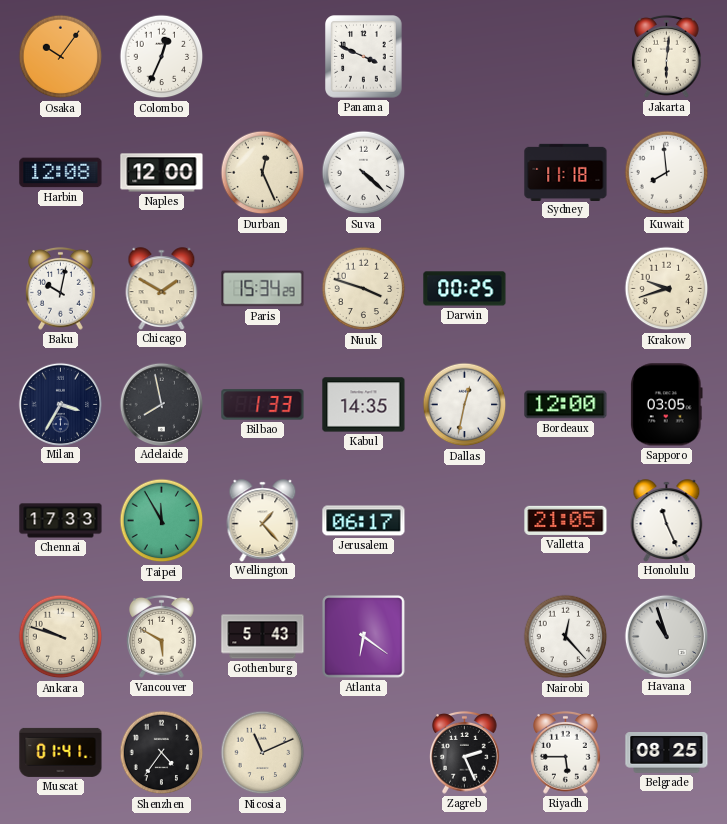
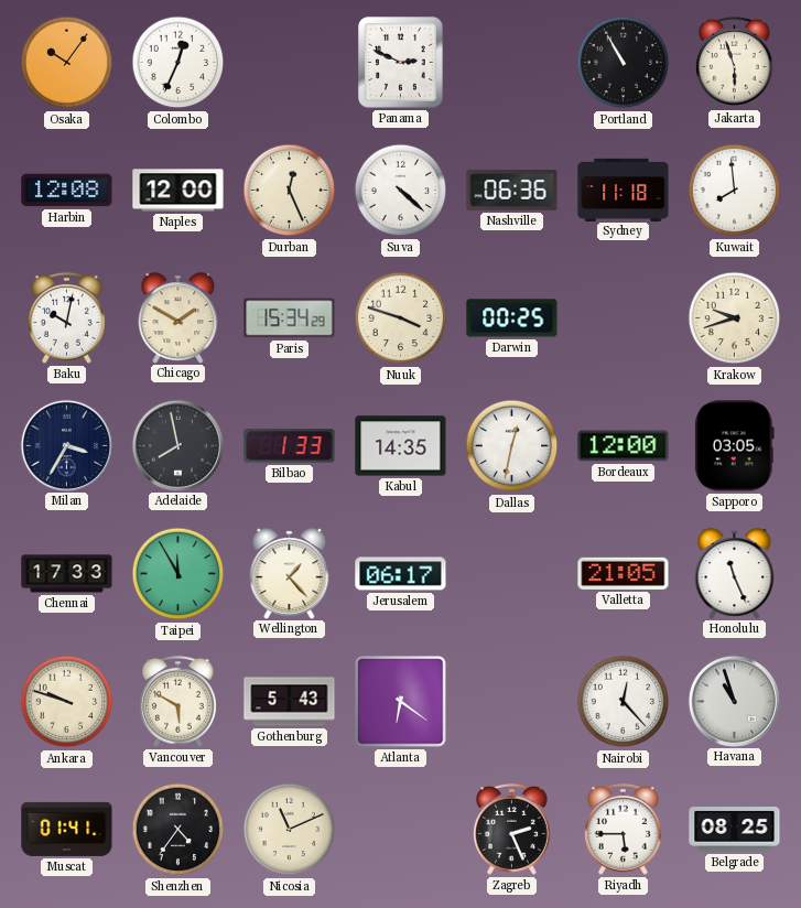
Panama: 3:49 -> 2:49
Portland: none -> 10:55
Jakarta: 6:01 -> 5:57
Nashville: none -> 06:36
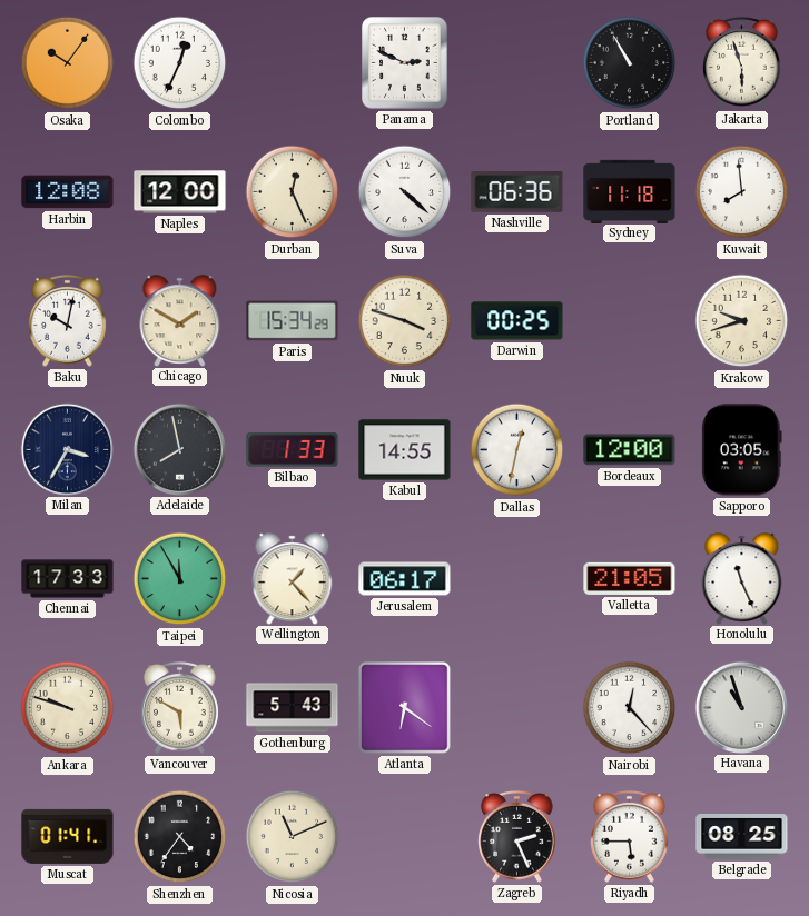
Kabul: 14:35 -> 14:55
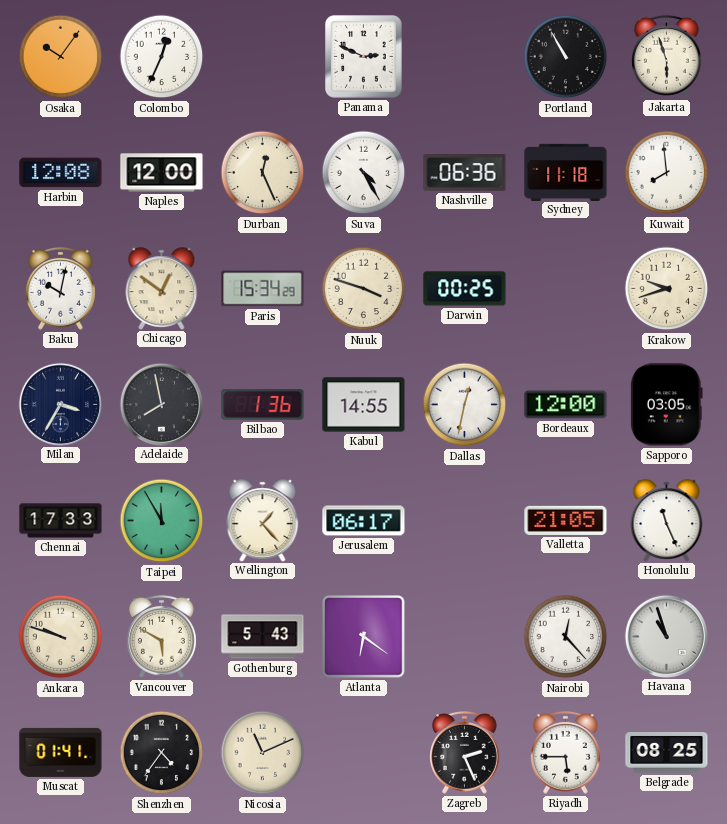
Suva: 4:22 -> 4:25
Chicago: 1:50 -> 12:51
Bilbao: 1:33 -> 1:36
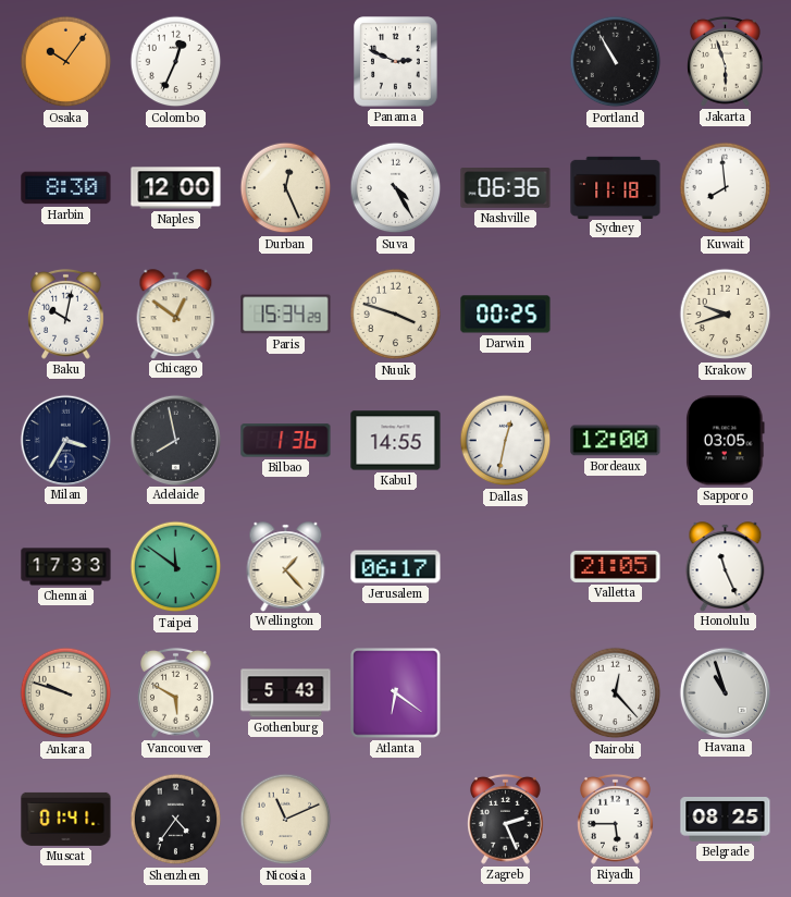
Harbin: 12:08 -> 8:30
Taipei: 11:55 -> 11:51
